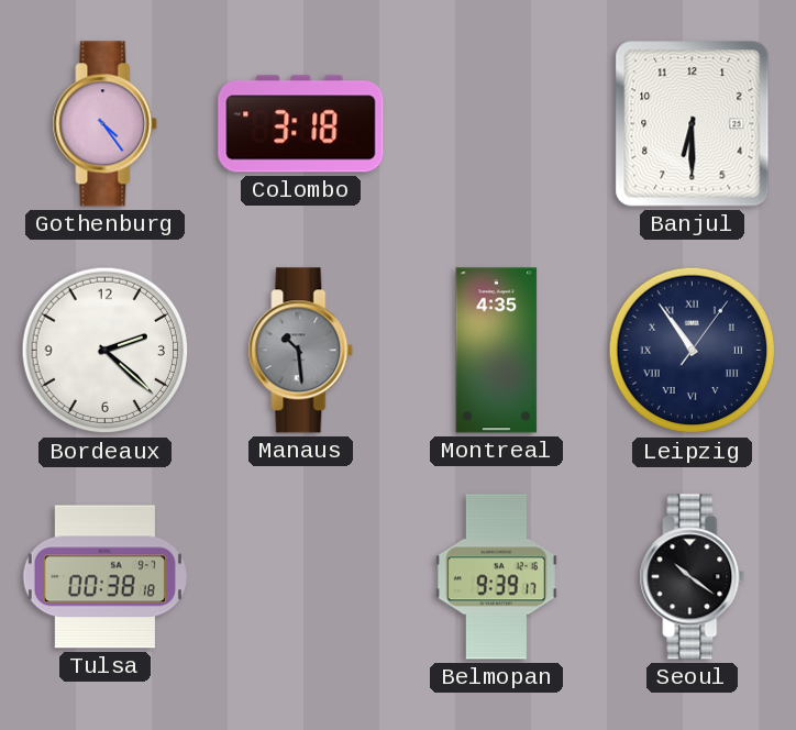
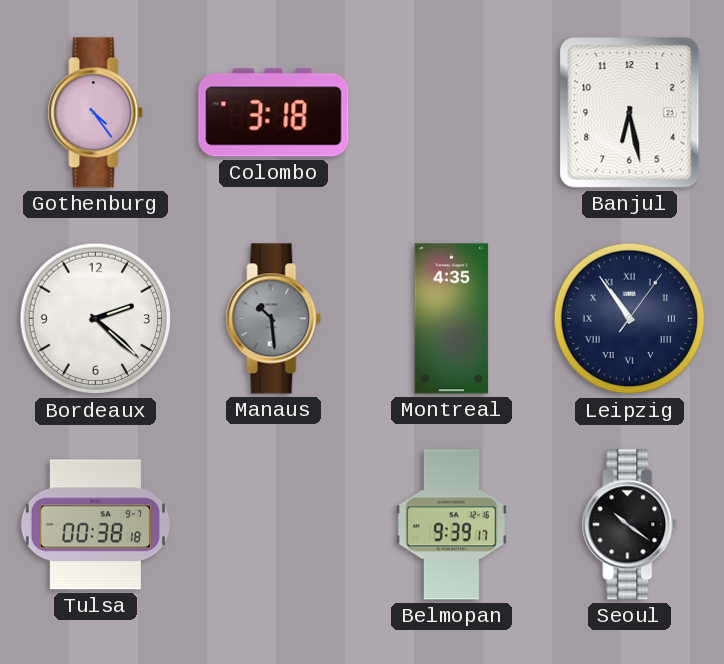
Banjul: 6:30 -> 6:28
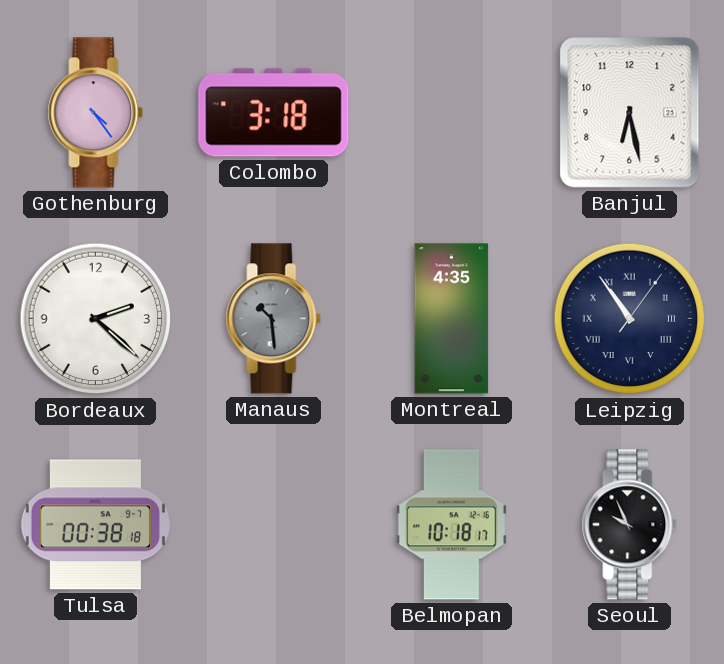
Belmopan: 9:39 -> 10:18
Seoul: 10:21 -> 9:56
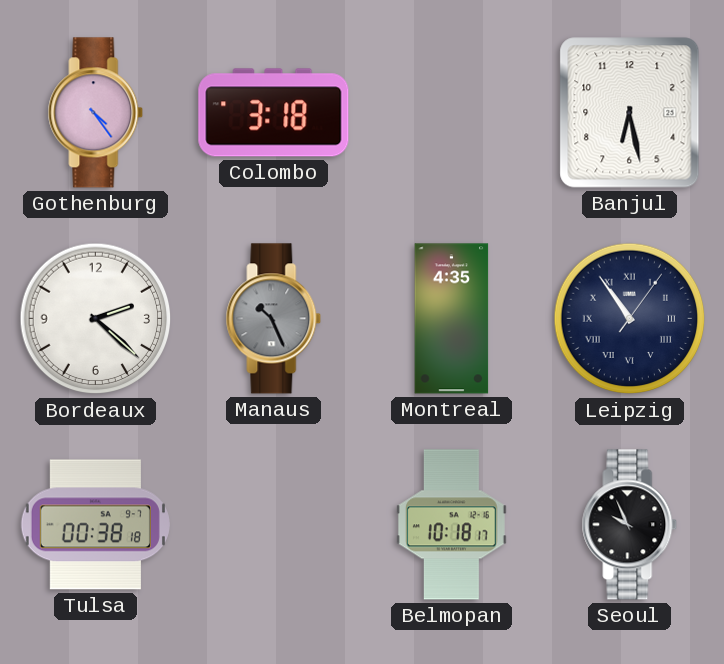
Manaus: 10:29 -> 10:26
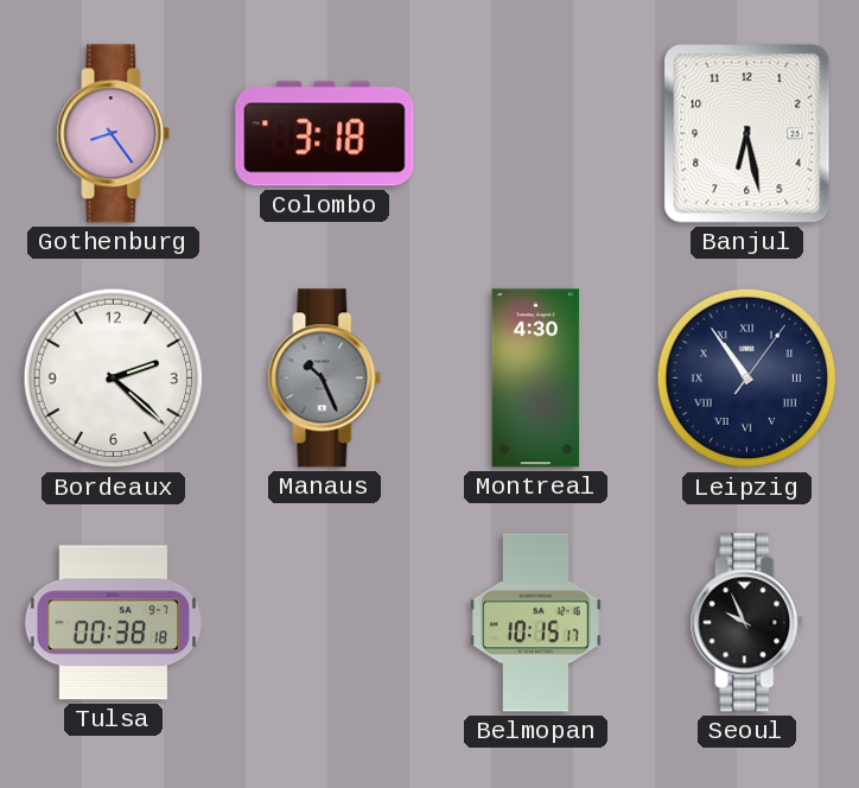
Gothenburg: 4:24 -> 8:24
Montreal: 4:35 -> 4:30
Belmopan: 10:18 -> 10:15
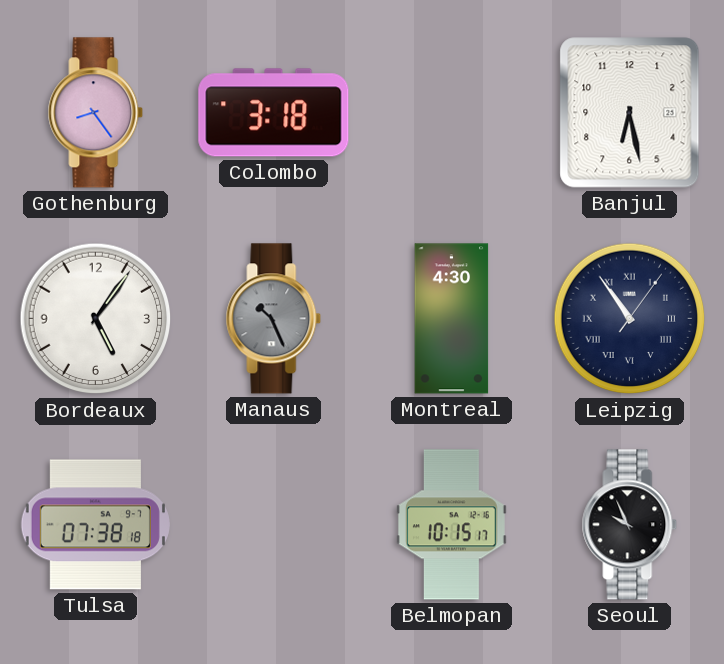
Bordeaux: 2:22 -> 5:06
Tulsa: 00:38 -> 07:38
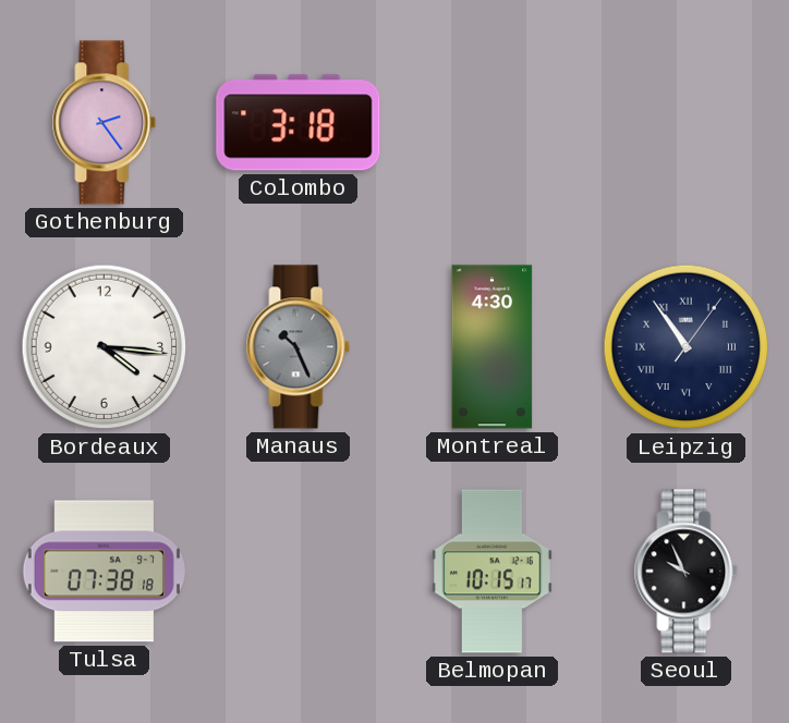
Gothenburg: 8:24 -> 2:24
Banjul: 6:28 -> none
Bordeaux: 5:06 -> 4:16
